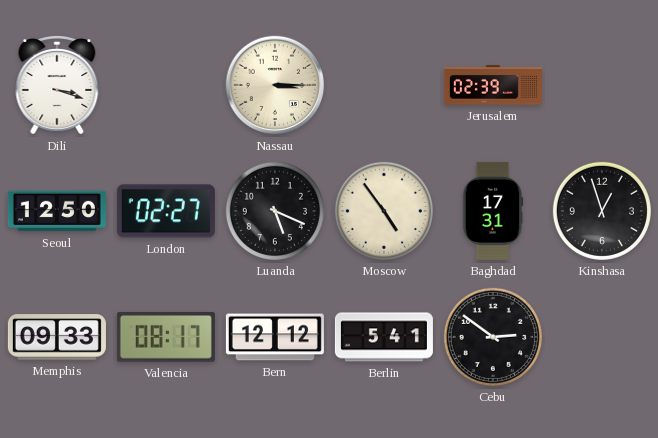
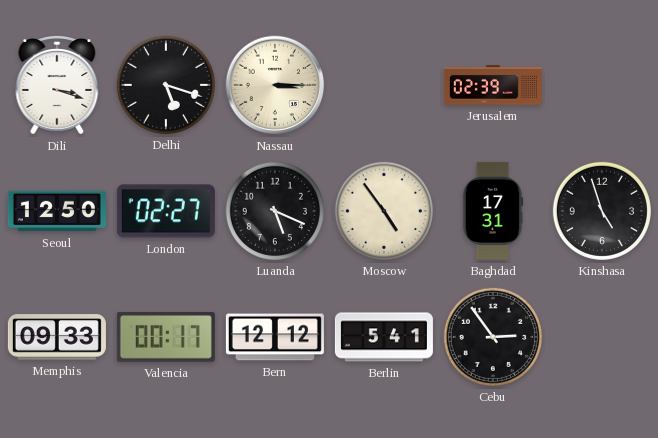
Delhi: none -> 5:18
Kinshasa: 12:57 -> 4:57
Valencia: 08:17 -> 00:17
Cebu: 2:51 -> 2:54
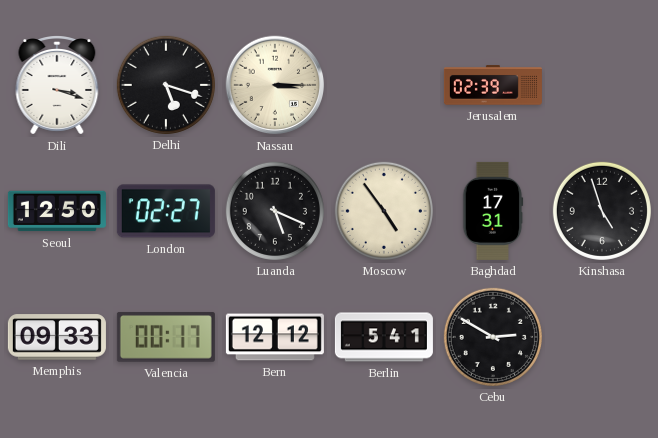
Cebu: 2:54 -> 2:50
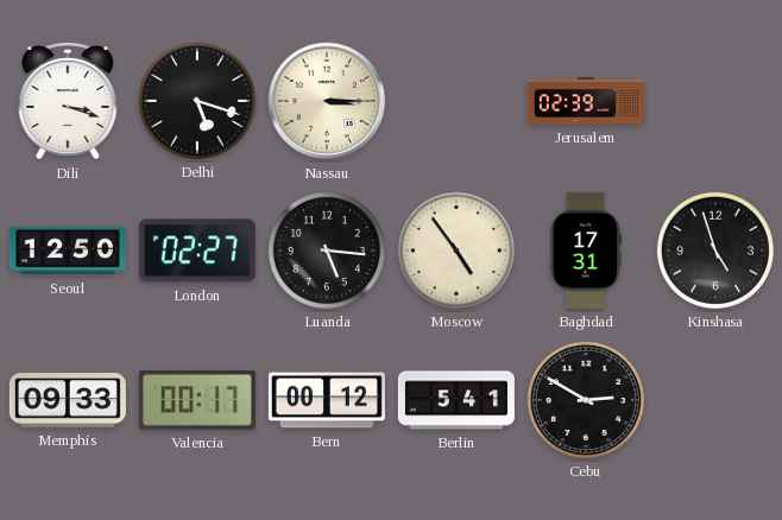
Luanda: 5:19 -> 5:16
Bern: 12:12 -> 00:12
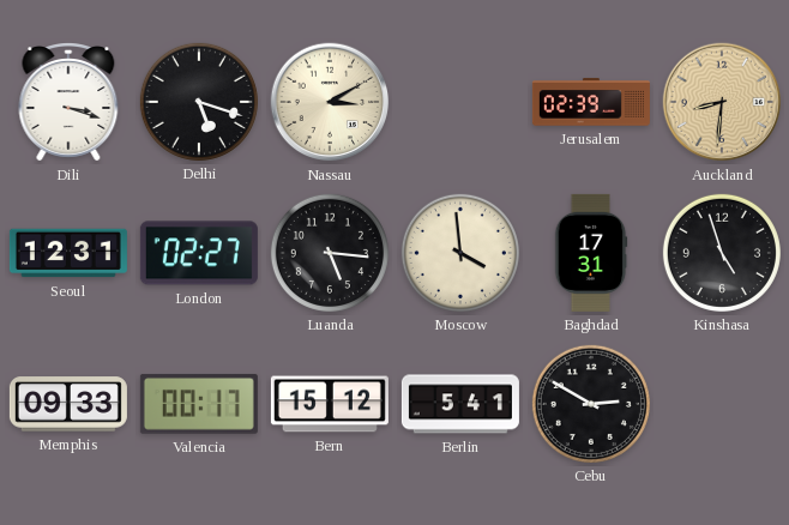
Nassau: 3:15 -> 3:10
Auckland: none -> 8:31
Seoul: 12:50 -> 12:31
Moscow: 4:54 -> 3:59
Bern: 00:12 -> 15:12
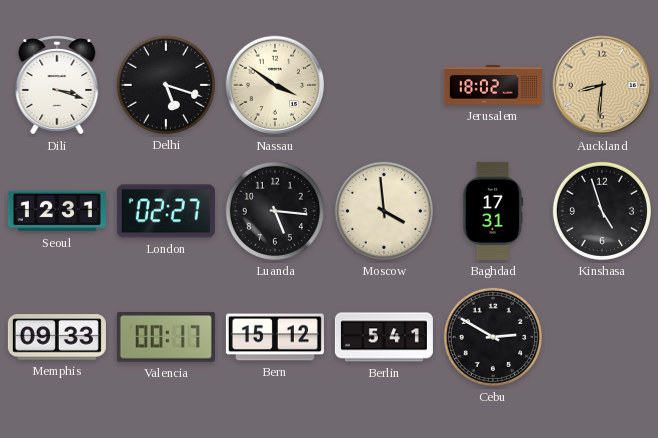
Nassau: 3:10 -> 3:51
Jerusalem: 02:39 -> 18:02
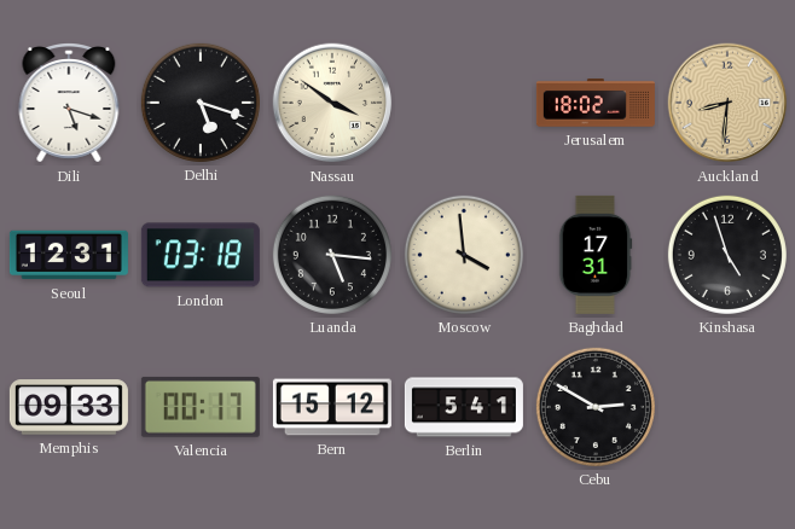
Dili: 3:18 -> 5:18
London: 02:27 -> 03:18
